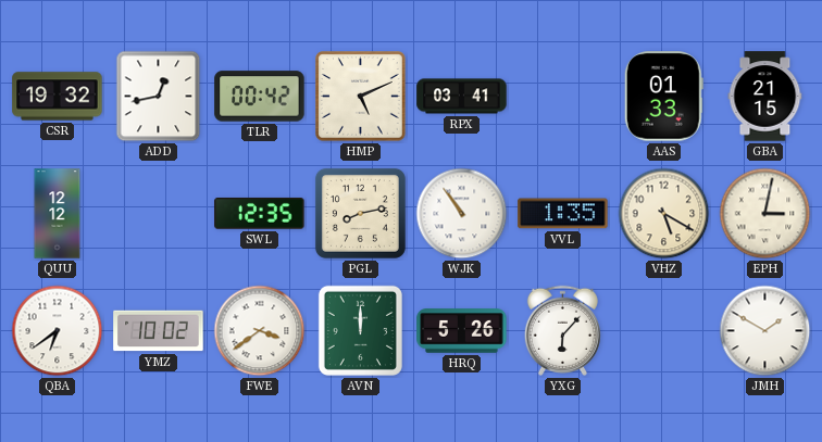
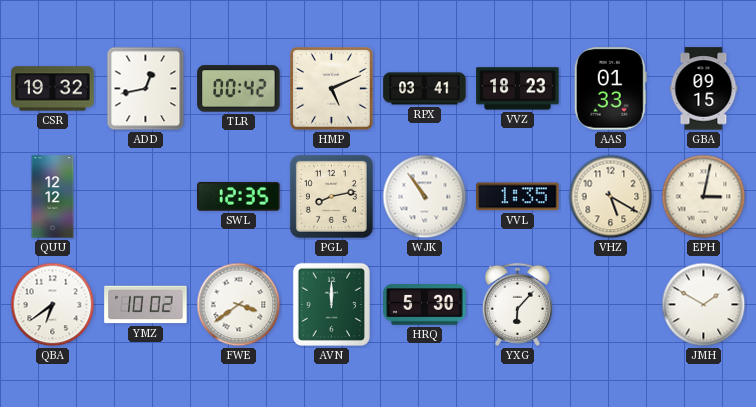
VVZ: none -> 18:23
GBA: 21:15 -> 09:15
HRQ: 5:26 -> 5:30
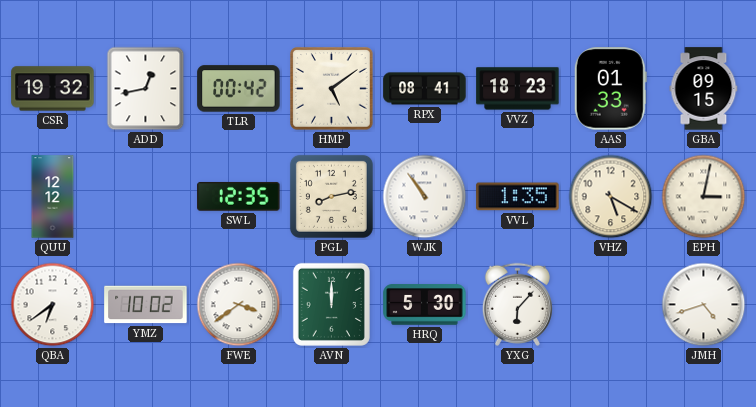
HMP: 5:11 -> 5:09
RPX: 03:41 -> 08:41
JMH: 1:50 -> 4:42
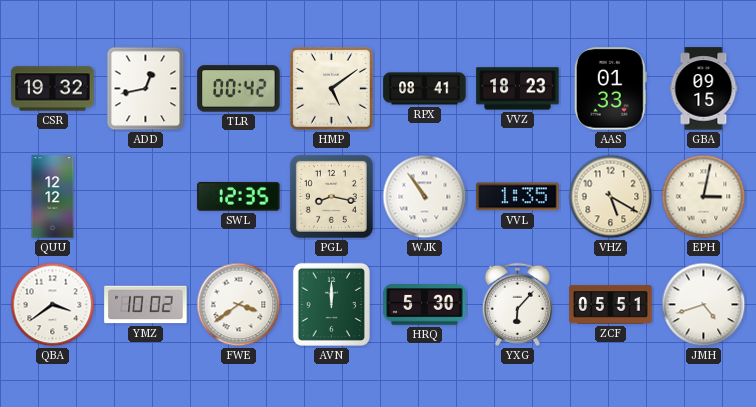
PGL: 8:13 -> 8:17
QBA: 6:39 -> 3:39
ZCF: none -> 05:51
